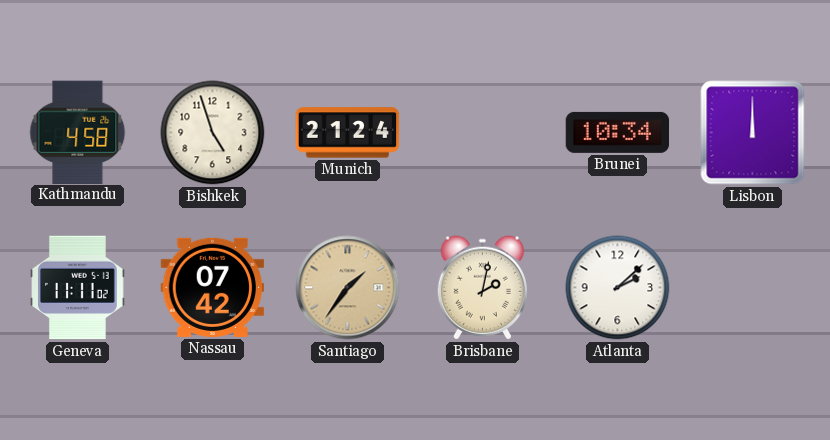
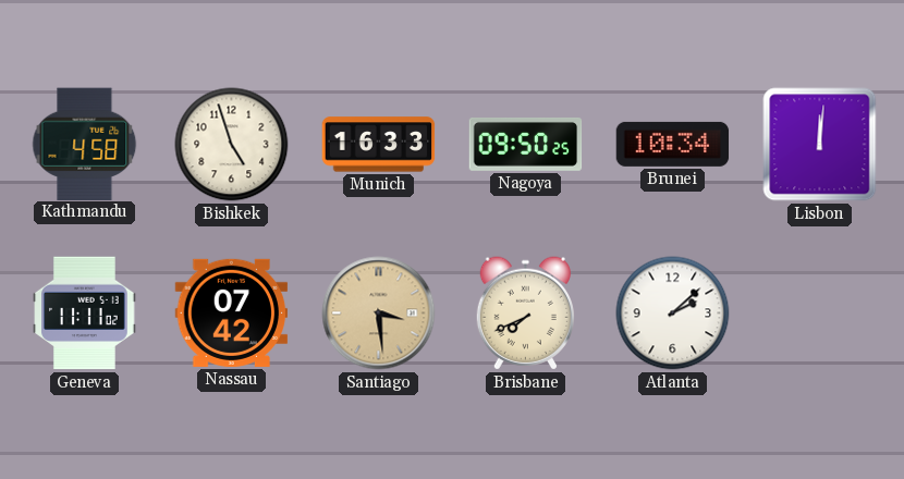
Munich: 21:24 -> 16:33
Nagoya: none -> 09:50
Lisbon: 12:00 -> 12:01
Santiago: 1:36 -> 3:29
Brisbane: 2:02 -> 7:41
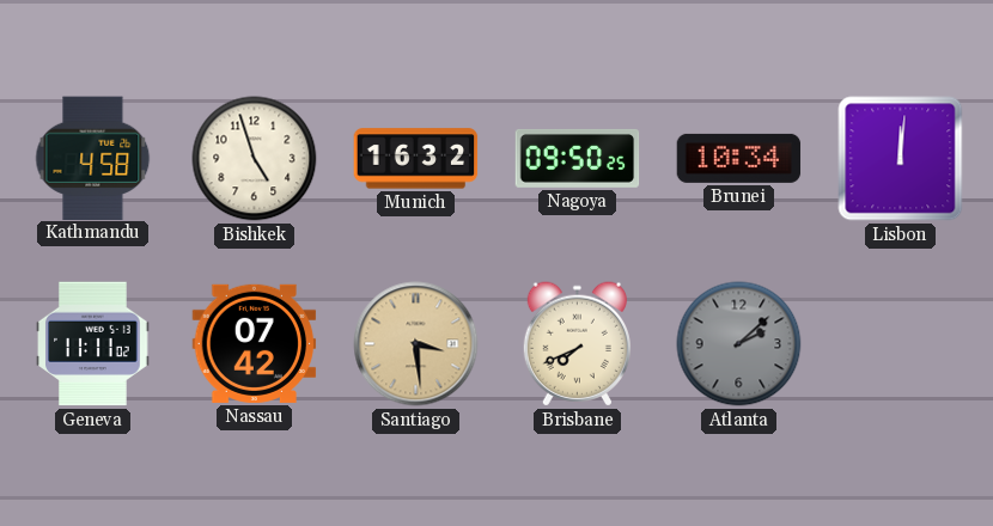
Munich: 16:33 -> 16:32
Atlanta dial: white -> grey
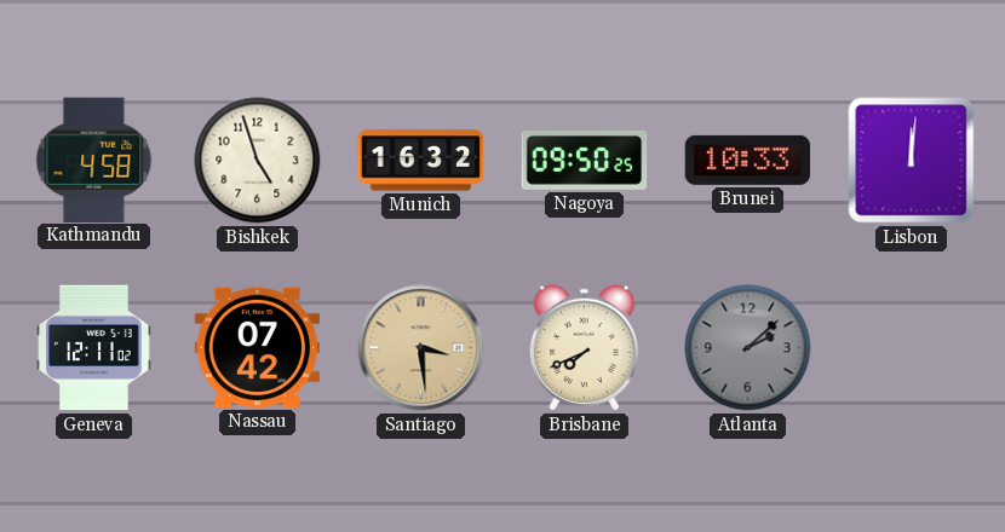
Brunei: 10:34 -> 10:33
Geneva: 11:11 -> 12:11
